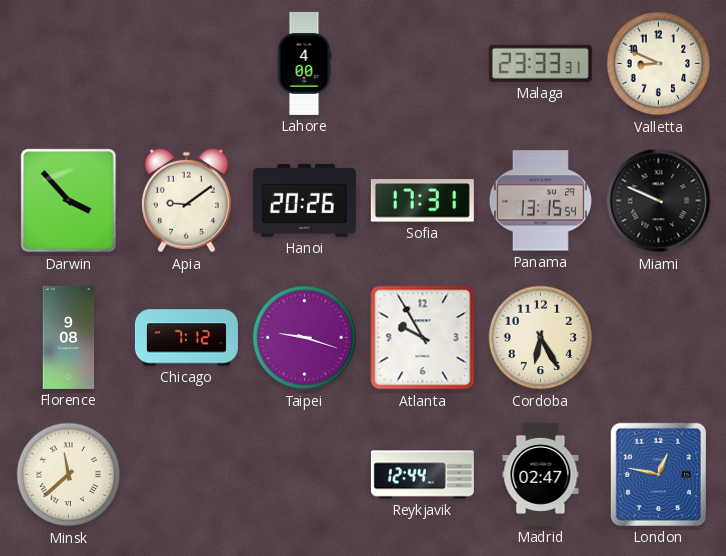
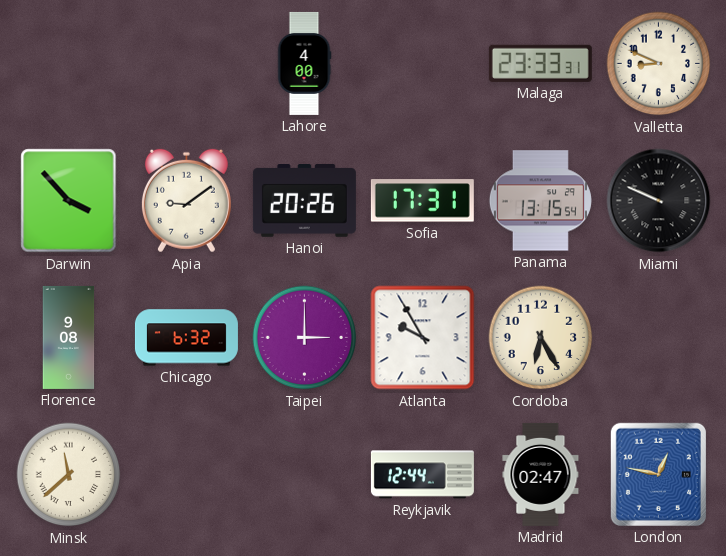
Chicago: 7:12 -> 6:32
Taipei: 9:18 -> 3:00
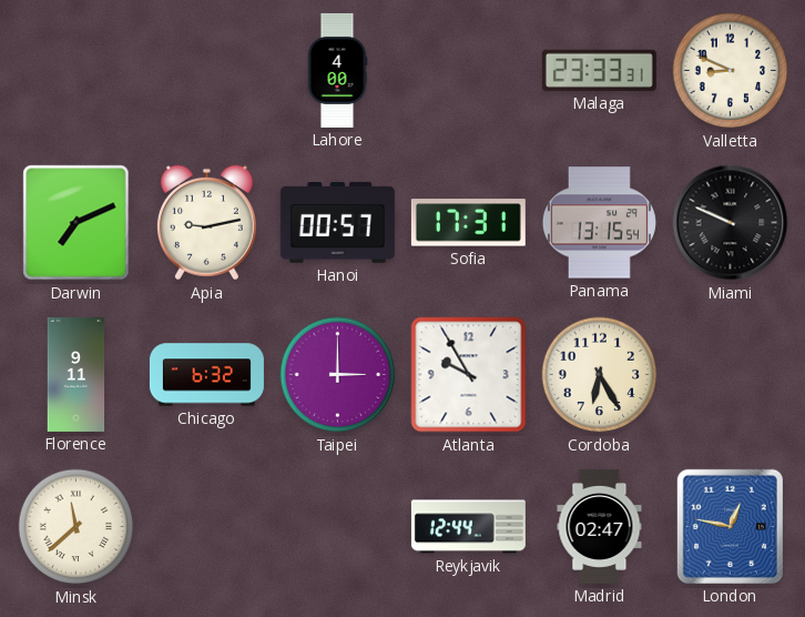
Darwin: 3:53 -> 7:11
Apia: 9:09 -> 9:13
Hanoi: 20:26 -> 00:57
Florence: 9:08 -> 9:11
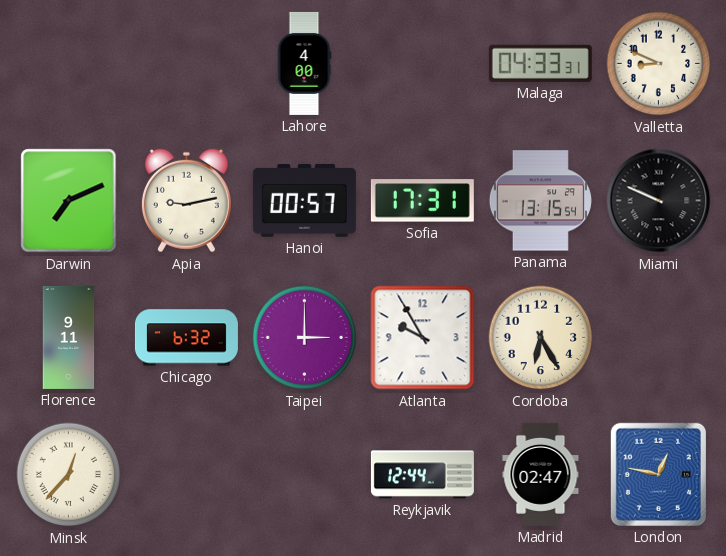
Malaga: 23:33 -> 04:33
Minsk: 11:38 -> 12:37
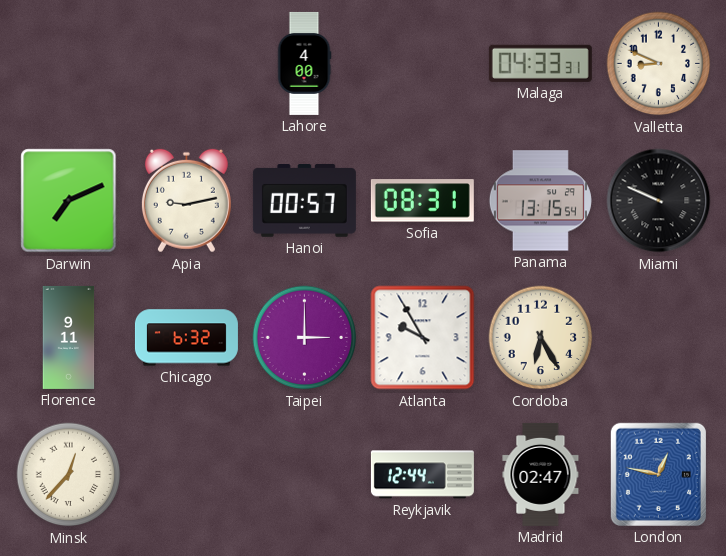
Sofia: 17:31 -> 08:31
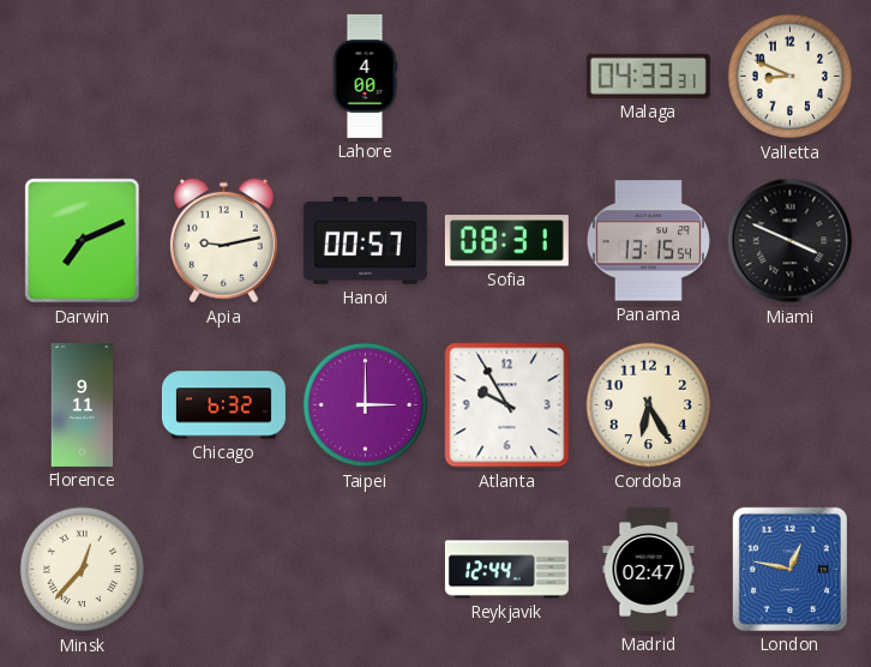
Miami: 9:49 -> 3:49
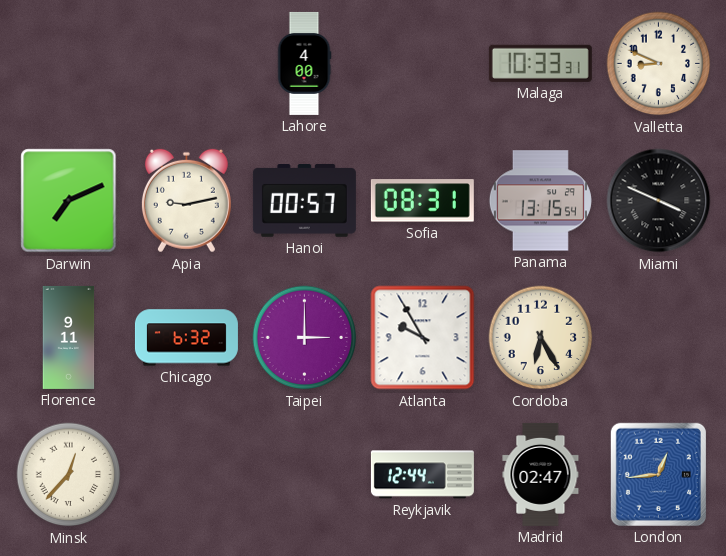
Malaga: 04:33 -> 10:33
London: 12:47 -> 12:44
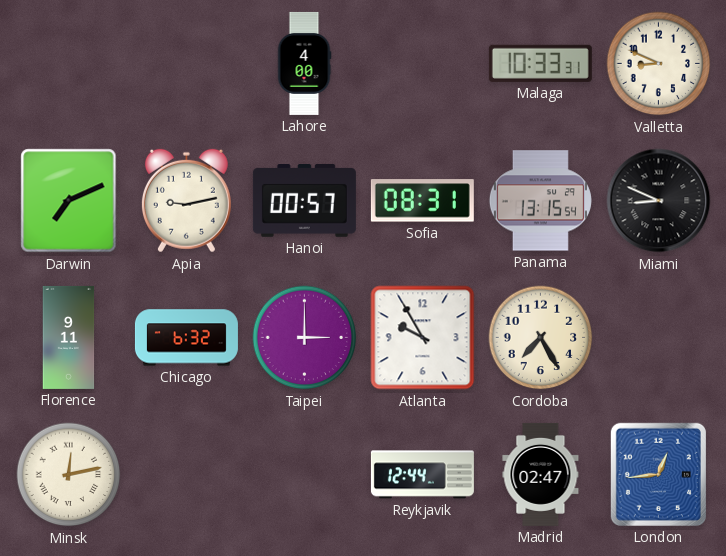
Miami: 3:49 -> 8:49
Cordoba: 6:25 -> 7:25
Minsk: 12:37 -> 12:13
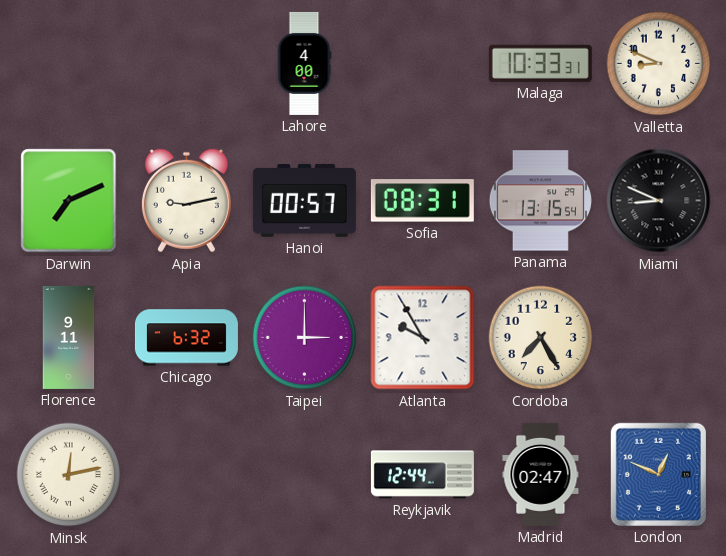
London: 12:44 -> 12:49
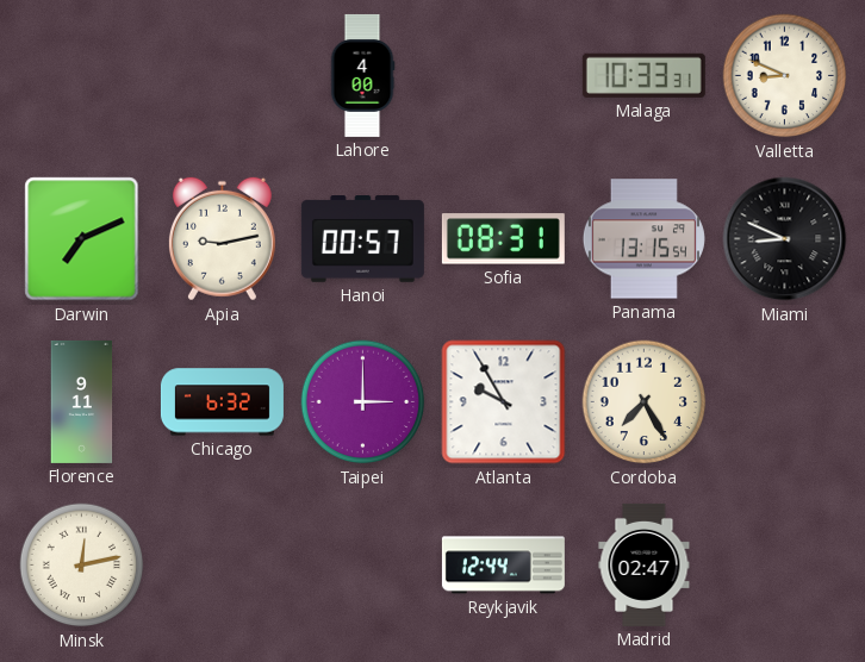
London: 12:49 -> none
